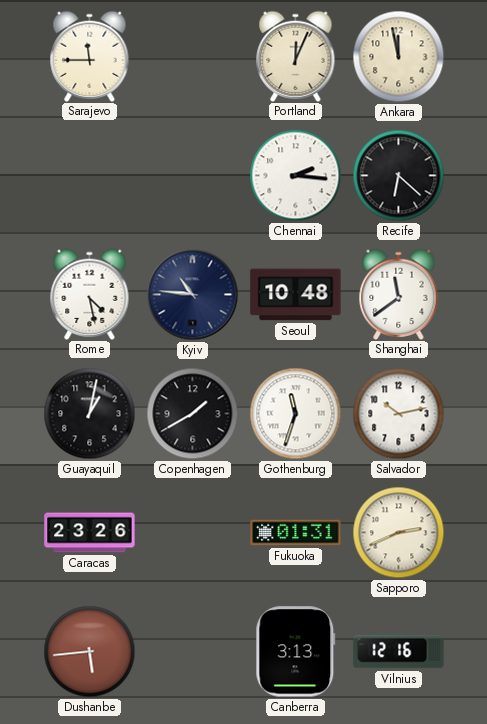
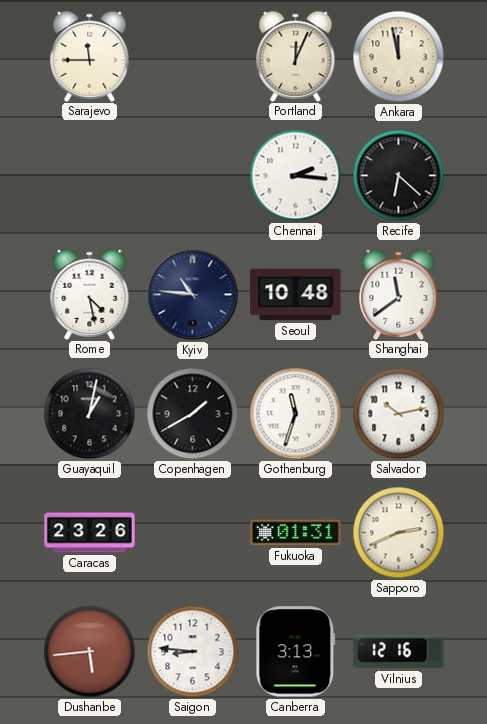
Saigon: none -> 8:46
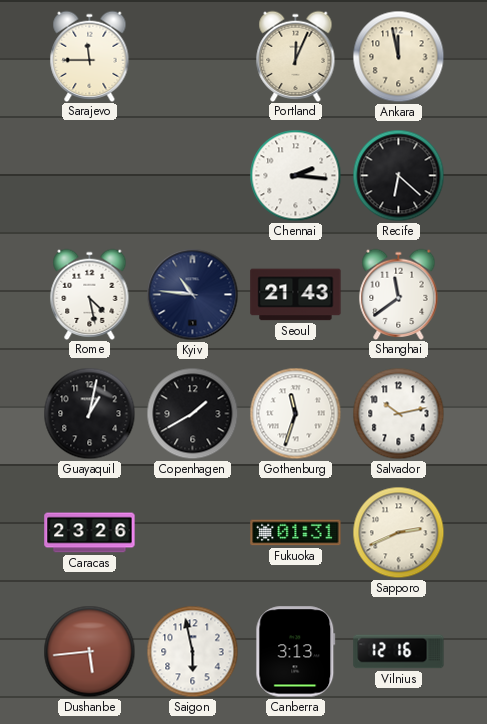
Seoul: 10:48 -> 21:43
Saigon: 8:46 -> 5:58
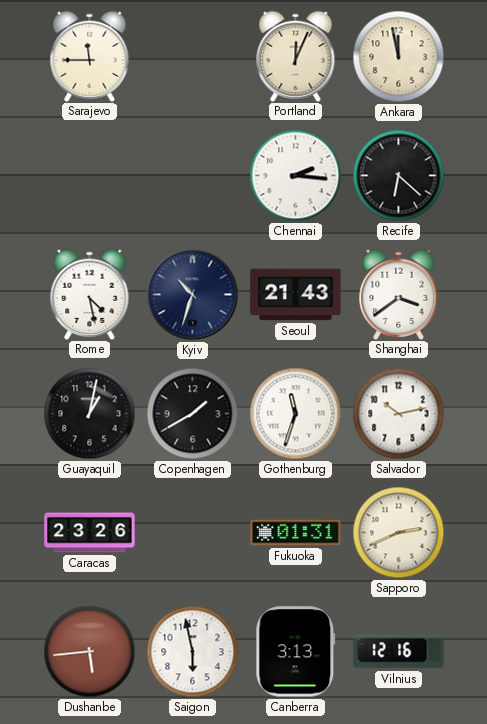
Kyiv: 10:46 -> 10:33
Shanghai: 11:39 -> 3:39
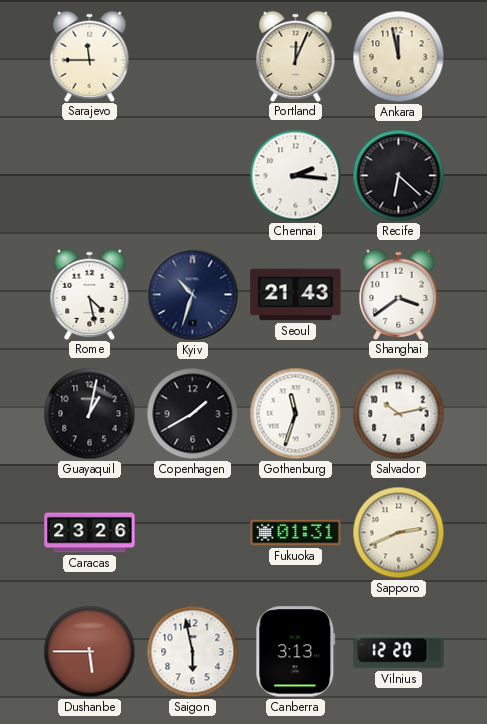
Dushanbe: 5:44 -> 5:45
Vilnius: 12:16 -> 12:20
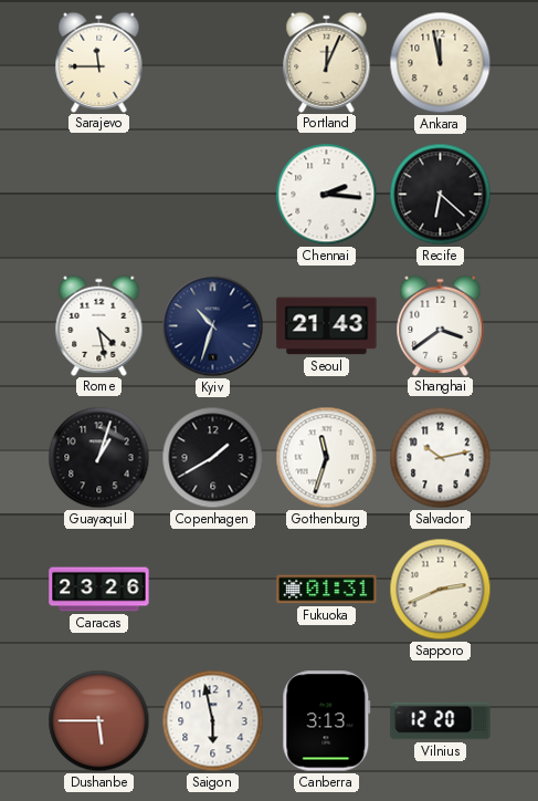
Guayaquil: 1:02 -> 1:03
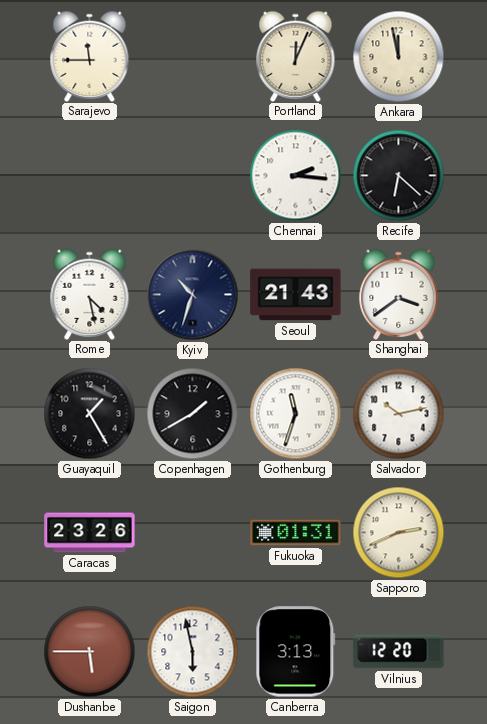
Guayaquil: 1:03 -> 1:25
